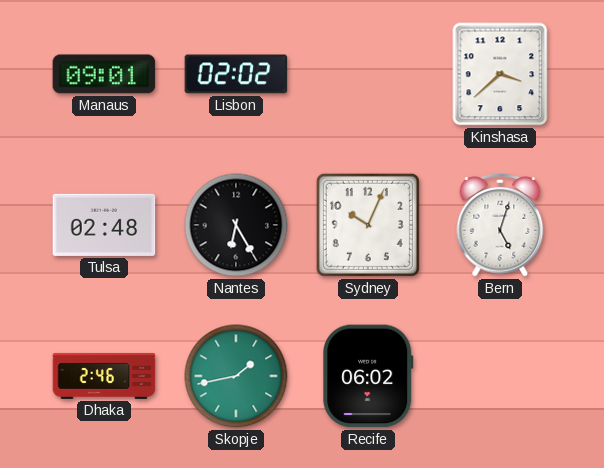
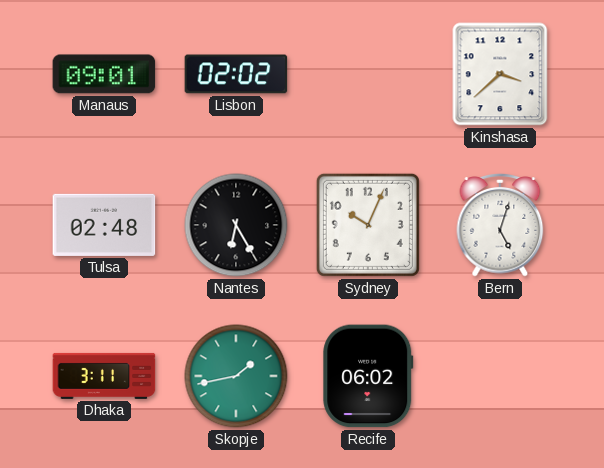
Dhaka: 2:46 -> 3:11
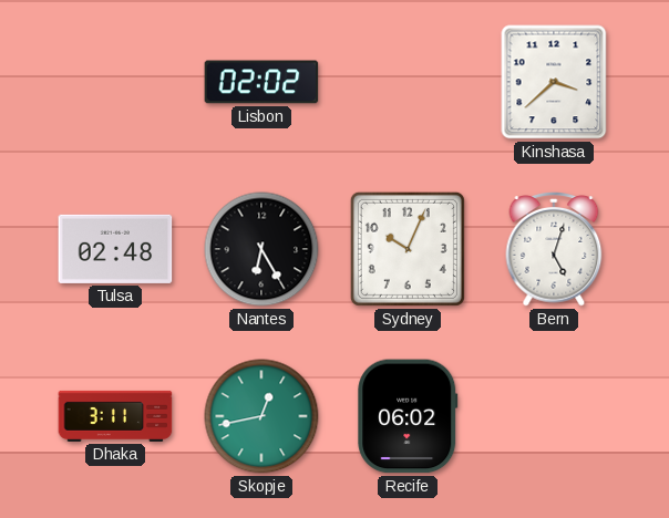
Manaus: 09:01 -> none
Skopje: 1:43 -> 12:43
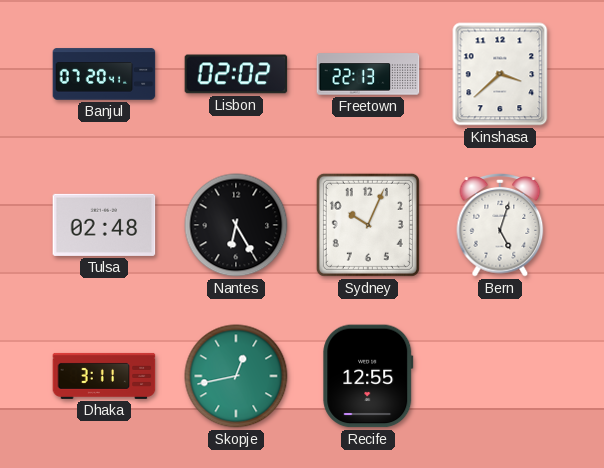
Banjul: none -> 07:20
Freetown: none -> 22:13
Recife: 06:02 -> 12:55
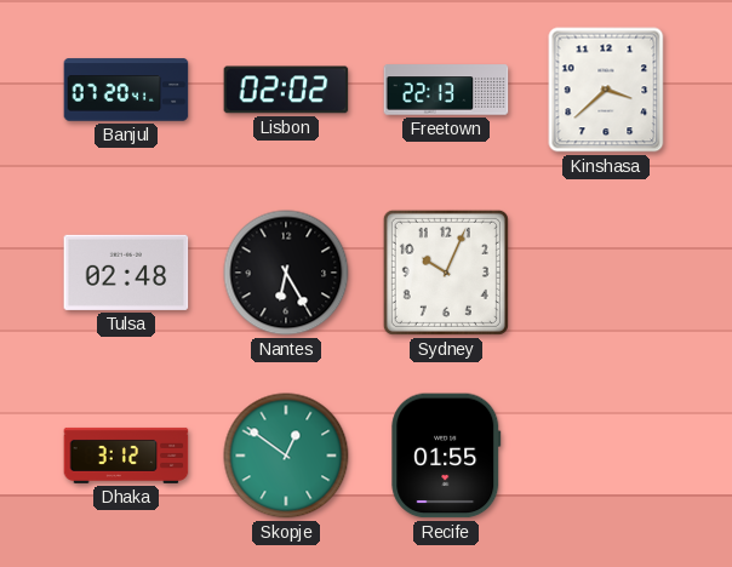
Bern: 5:03 -> none
Dhaka: 3:11 -> 3:12
Skopje: 12:43 -> 12:51
Recife: 12:55 -> 01:55
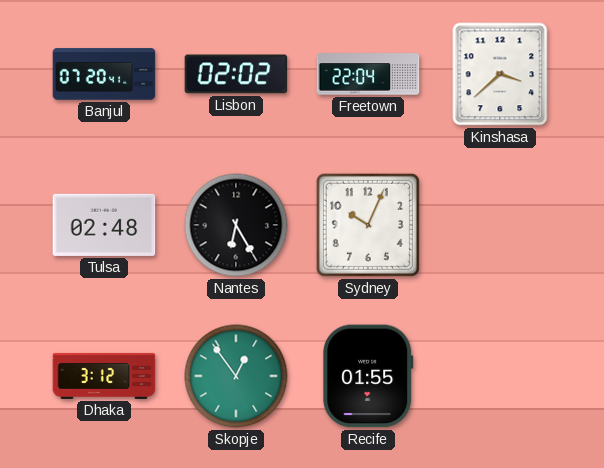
Freetown: 22:13 -> 22:04
Skopje: 12:51 -> 12:54
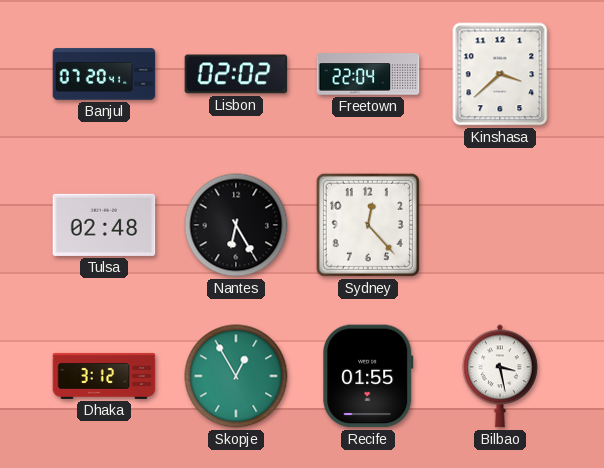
Sydney: 10:04 -> 12:23
Skopje: 12:54 -> 12:55
Bilbao: none -> 3:28
